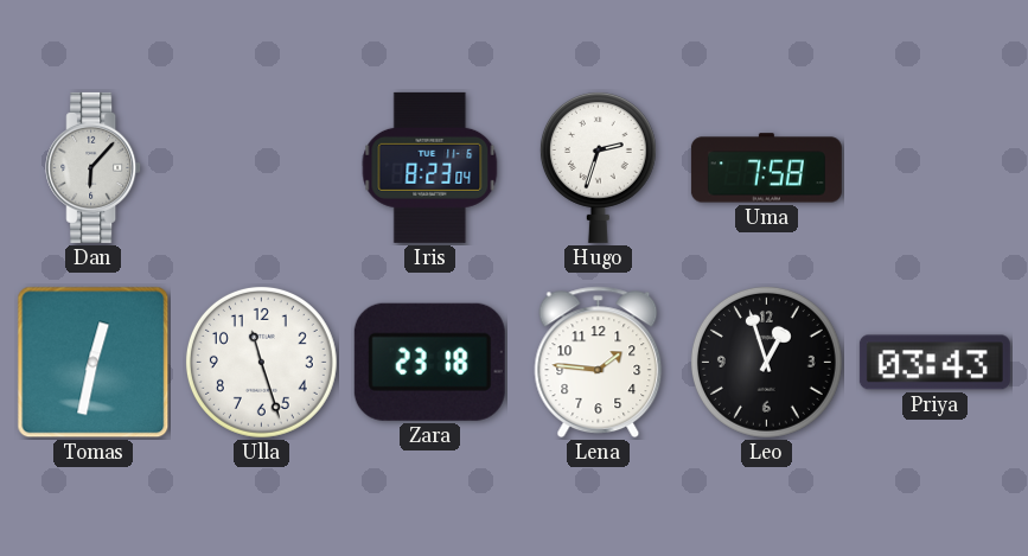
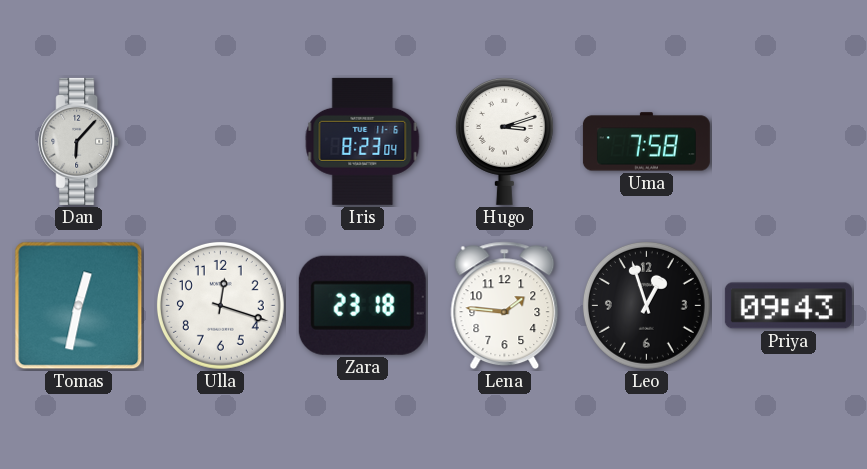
Hugo: 2:33 -> 3:12
Ulla: 11:27 -> 12:18
Priya: 03:43 -> 09:43
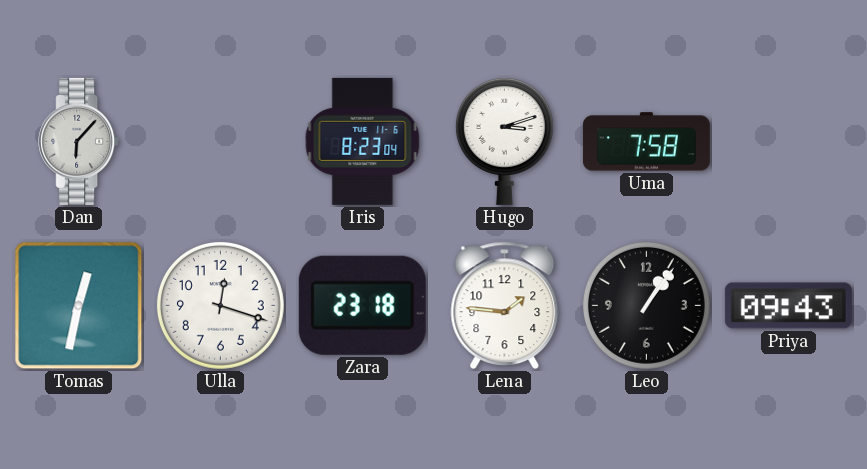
Leo: 12:57 -> 1:06
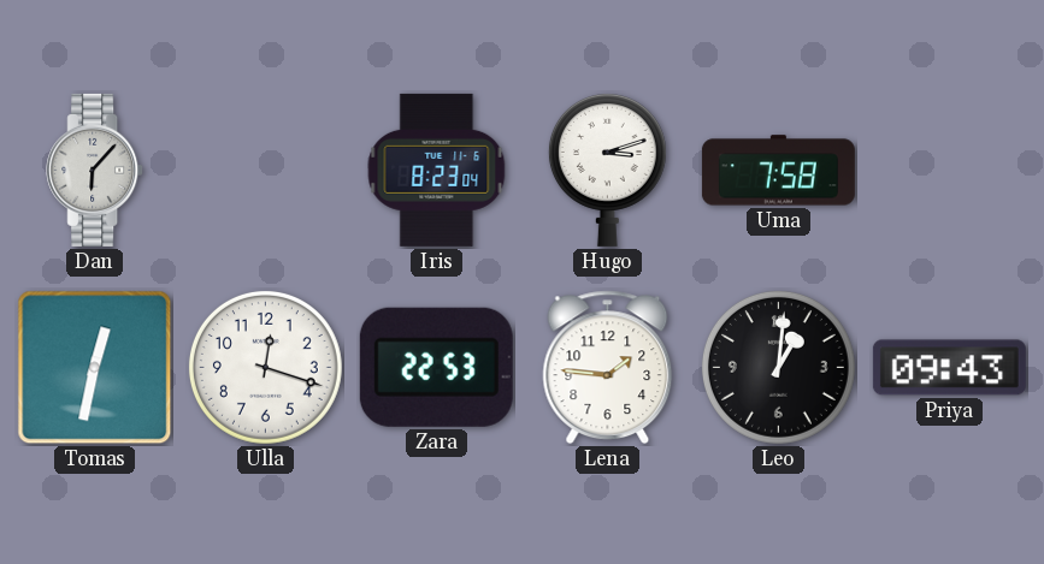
Zara: 23:18 -> 22:53
Leo: 1:06 -> 1:01
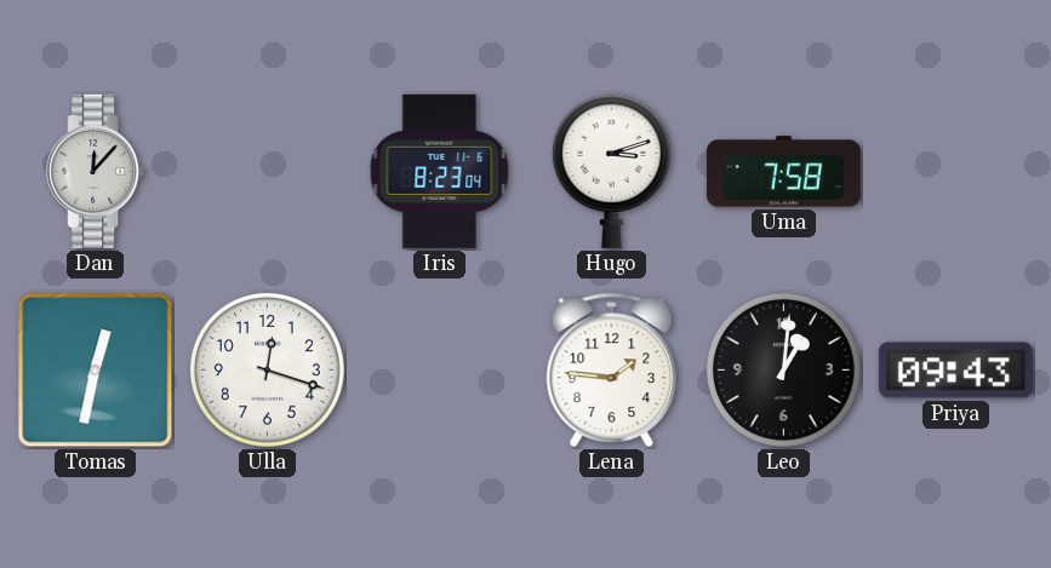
Dan: 6:07 -> 12:07
Zara: 22:53 -> none
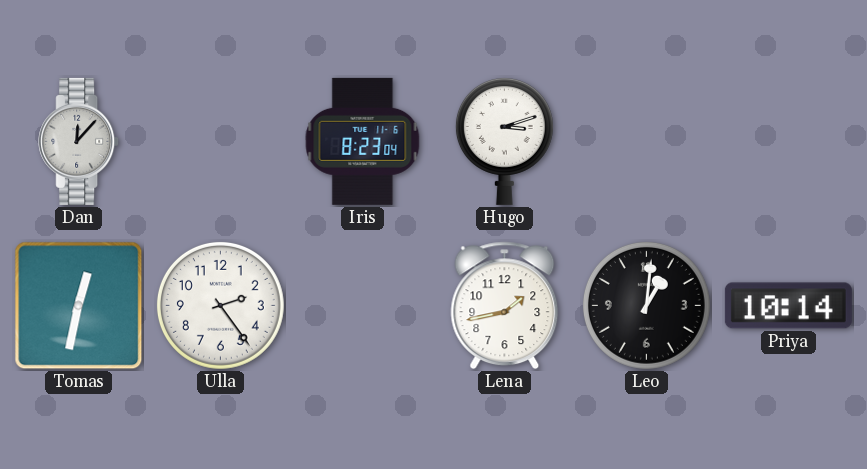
Uma: 7:58 -> none
Ulla: 12:18 -> 2:24
Lena: 1:46 -> 1:43
Priya: 09:43 -> 10:14
